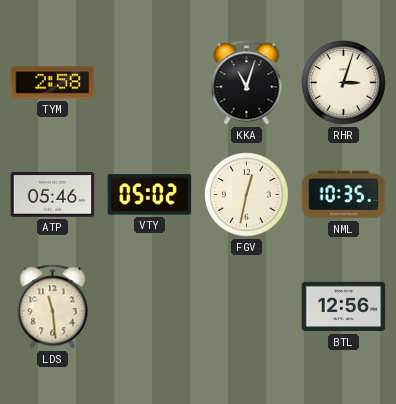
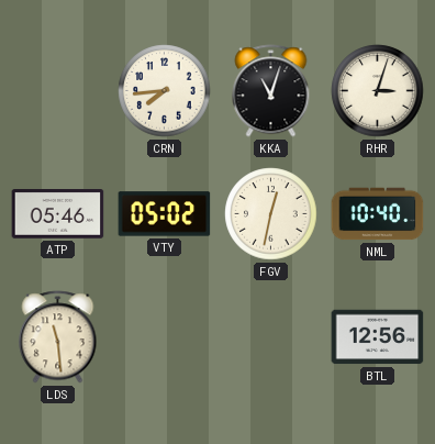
TYM: 2:58 -> none
CRN: none -> 7:44
NML: 10:35 -> 10:40
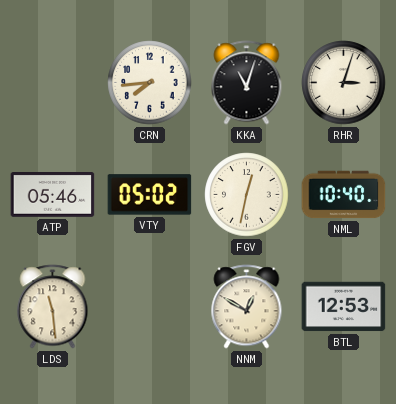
NNM: none -> 12:50
BTL: 12:56 -> 12:53
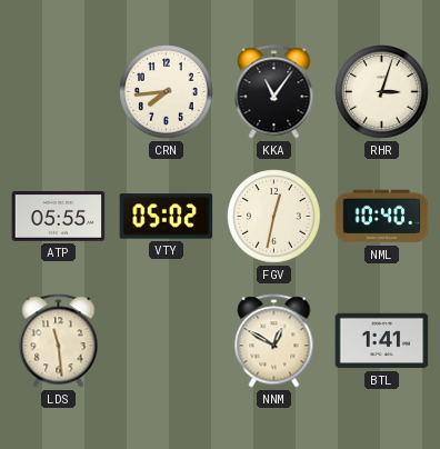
KKA: 11:03 -> 11:06
ATP: 05:46 -> 05:55
BTL: 12:53 -> 1:41
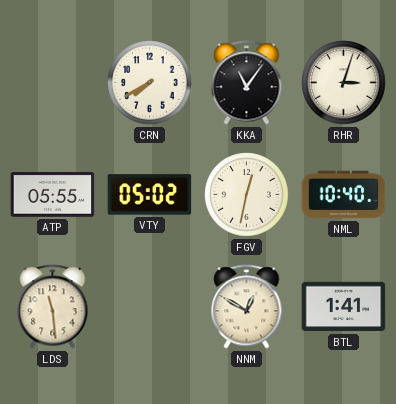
CRN: 7:44 -> 7:40
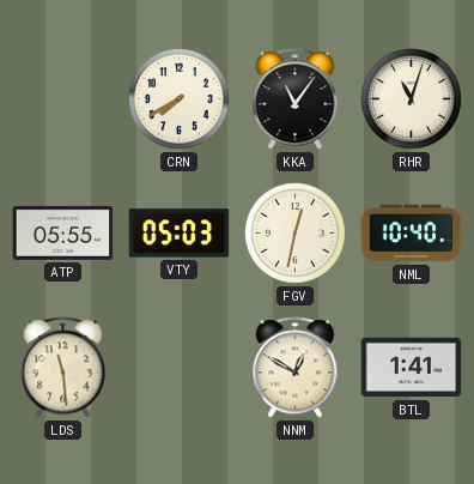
RHR: 3:03 -> 11:03
VTY: 05:02 -> 05:03
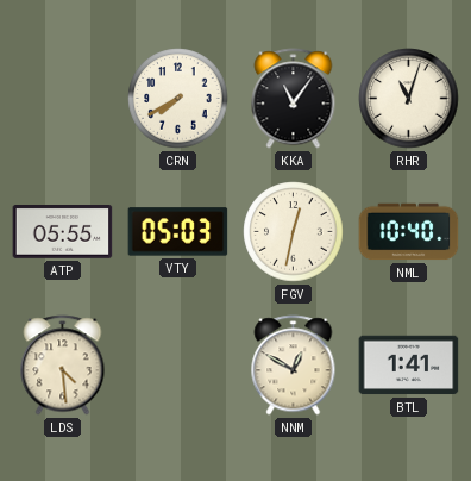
LDS: 11:29 -> 4:29
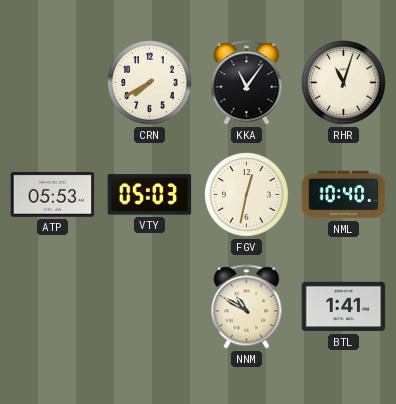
ATP: 05:55 -> 05:53
LDS: 4:29 -> none
NNM: 12:50 -> 10:50
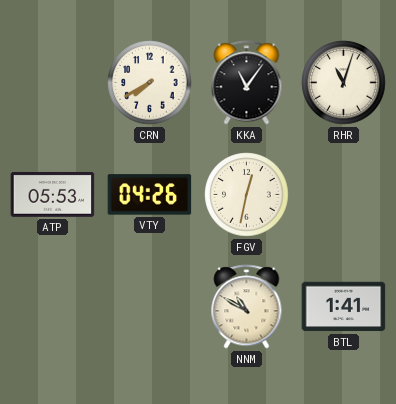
VTY: 05:03 -> 04:26
NML: 10:40 -> none
